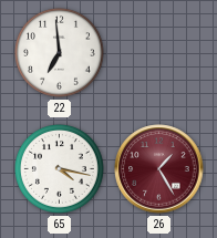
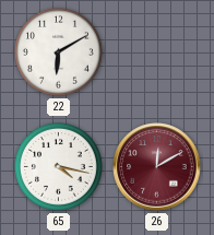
22: 6:59 -> 6:10
26: 1:25 -> 12:10
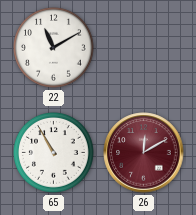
22: 6:10 -> 11:10
65: 4:17 -> 10:55
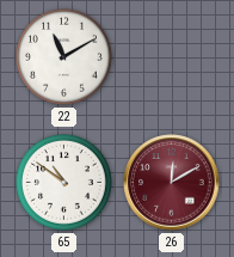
65: 10:55 -> 10:51
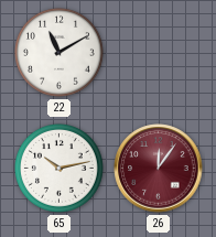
65: 10:51 -> 10:13
26: 12:10 -> 12:06
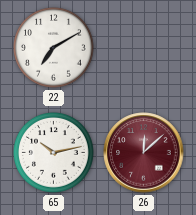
22: 11:10 -> 7:10
26: 12:06 -> 12:08
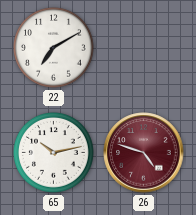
26: 12:08 -> 4:48
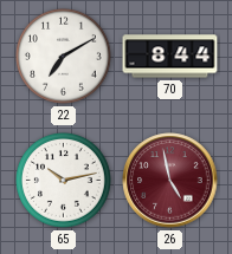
70: none -> 8:44
26: 4:48 -> 4:58
